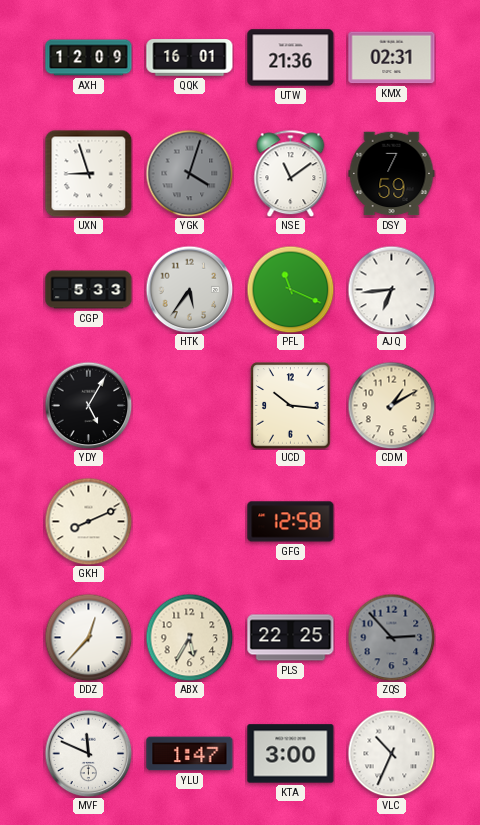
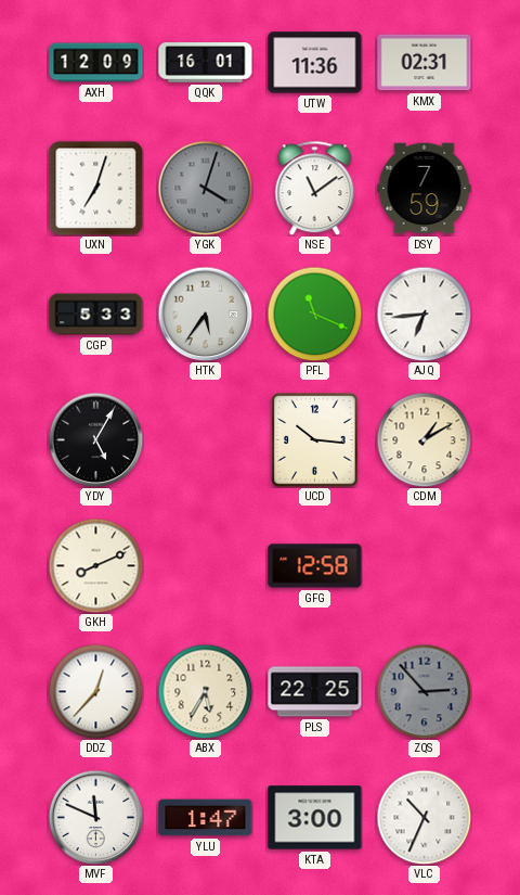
UTW: 21:36 -> 11:36
UXN: 8:57 -> 7:03
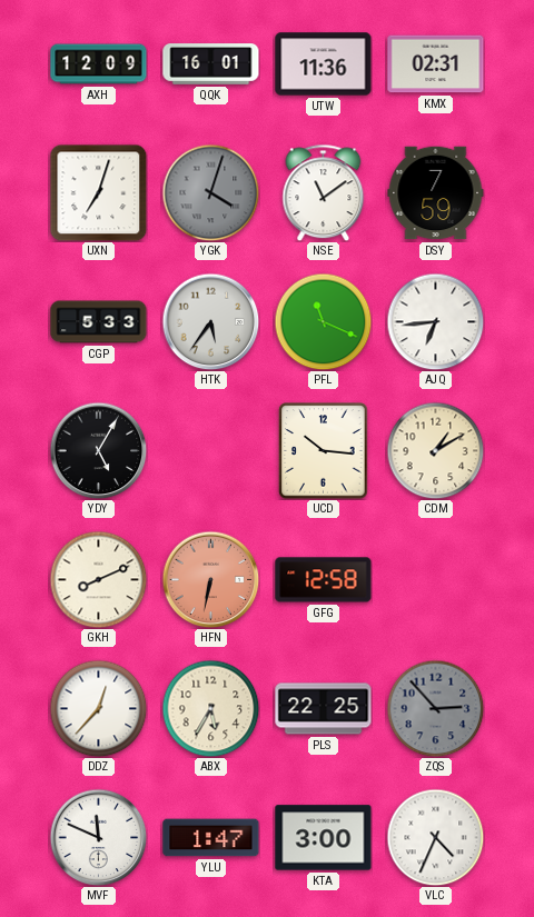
HFN: none -> 6:32
VLC: 10:34 -> 4:34
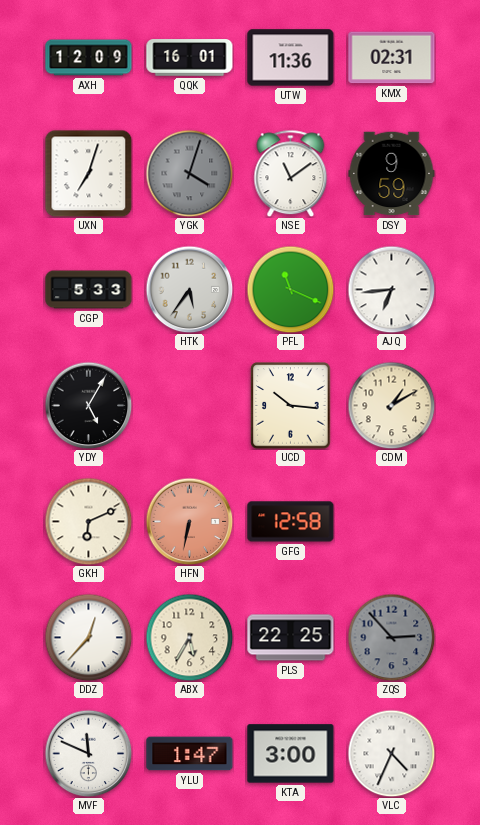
DSY: 7:59 -> 9:59
GKH: 8:11 -> 6:11
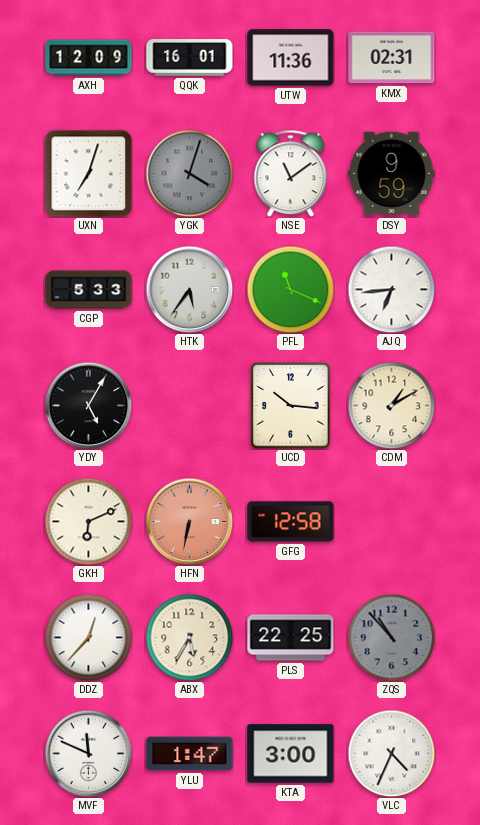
ZQS: 2:53 -> 10:53
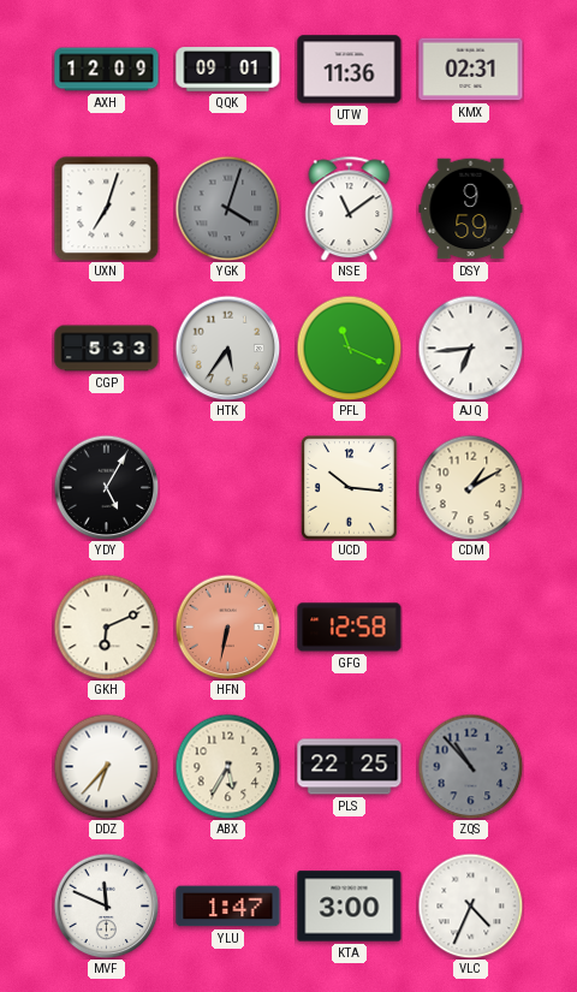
QQK: 16:01 -> 09:01
DDZ: 12:37 -> 6:37
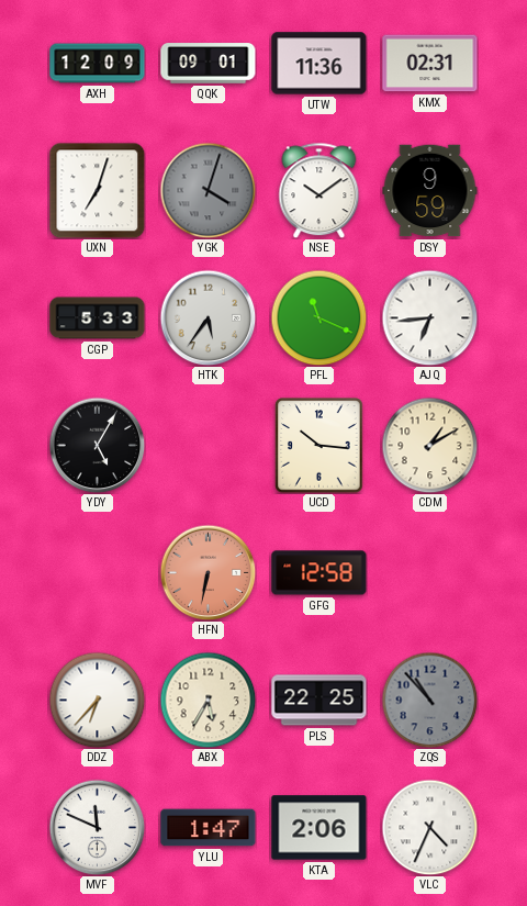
NSE: 11:09 -> 10:09
GKH: 6:11 -> none
KTA: 3:00 -> 2:06
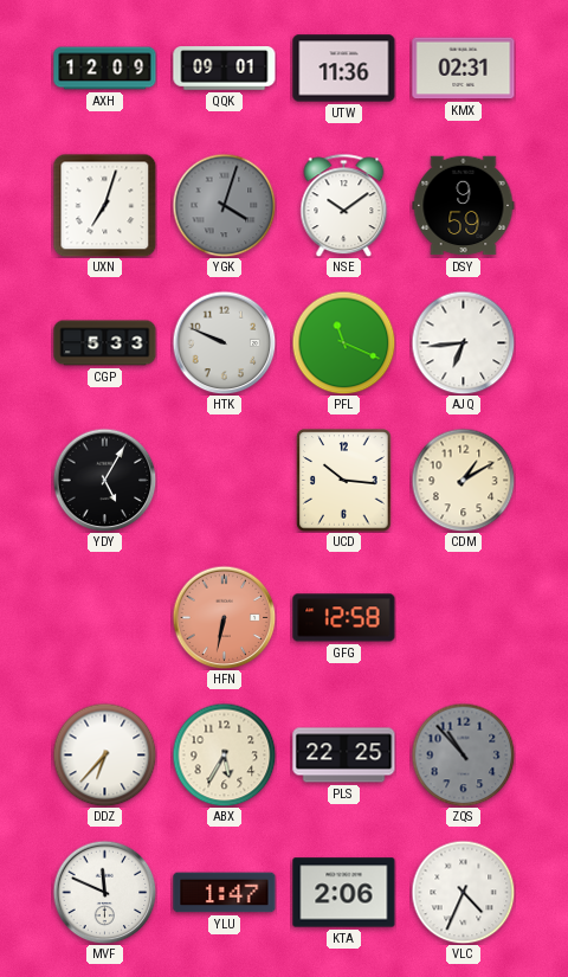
HTK: 5:36 -> 9:49
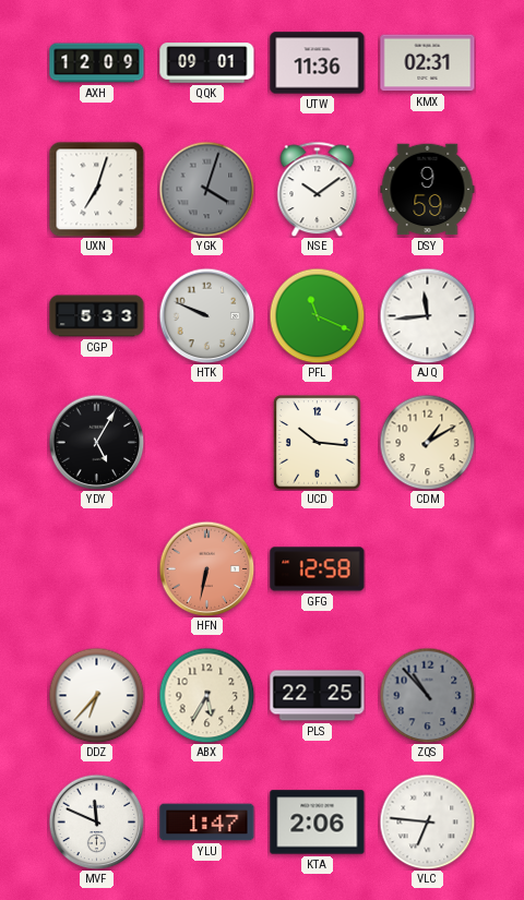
AJQ: 6:44 -> 11:44
VLC: 4:34 -> 6:46
